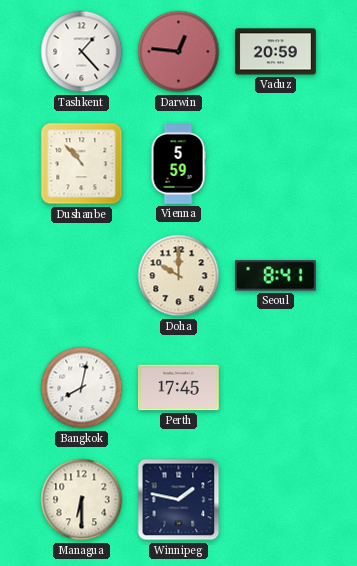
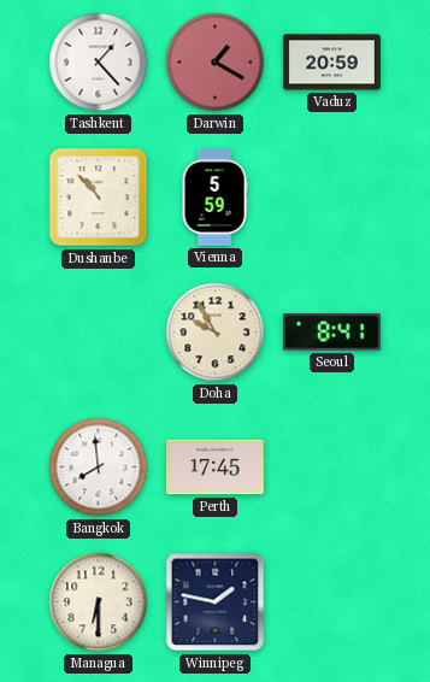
Darwin: 12:46 -> 1:20
Doha: 10:00 -> 9:55
Bangkok: 8:02 -> 7:59
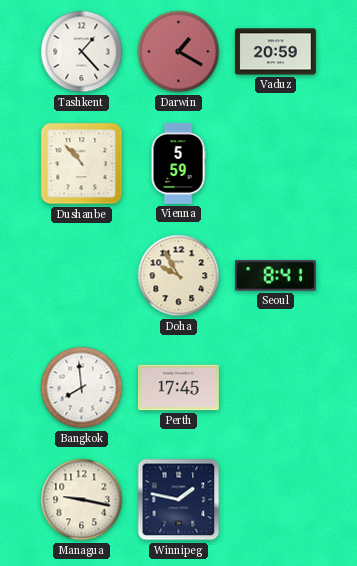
Managua: 6:30 -> 9:17
